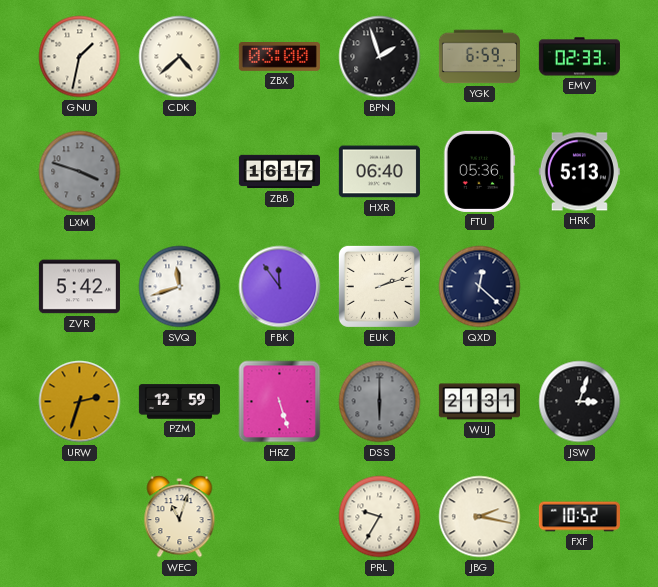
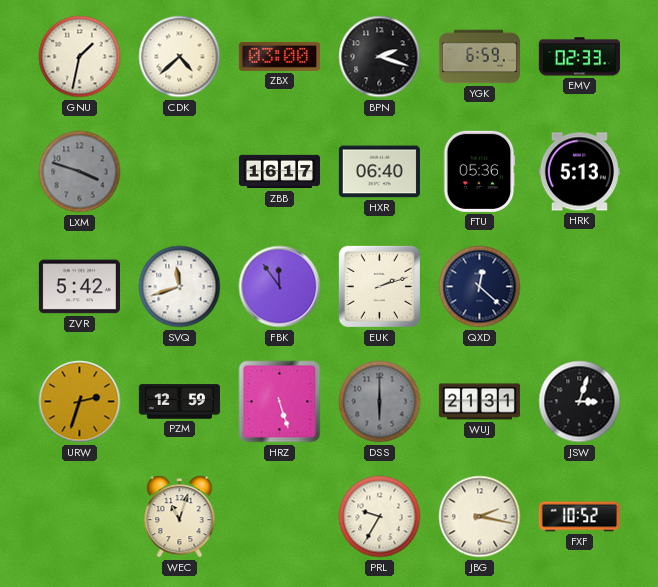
BPN: 1:57 -> 2:18
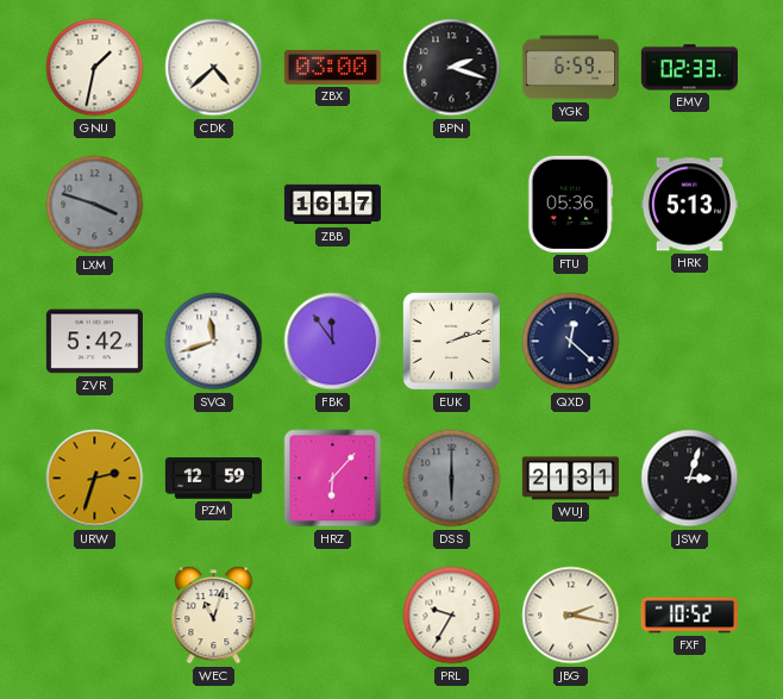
HXR: 06:40 -> none
HRZ: 5:27 -> 6:07
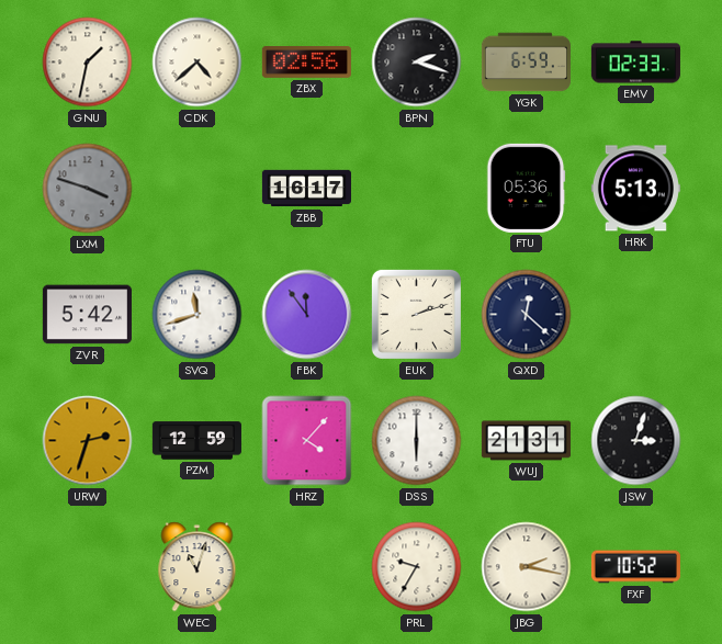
ZBX: 03:00 -> 02:56
HRZ: 6:07 -> 4:07
DSS dial: grey -> white
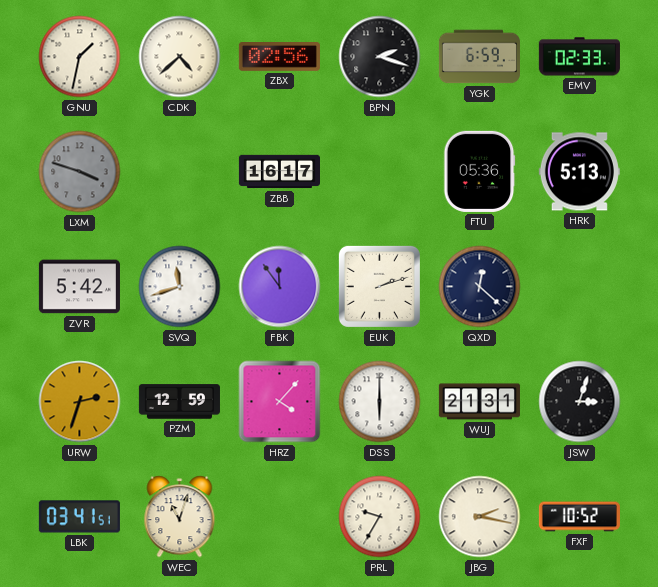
LBK: none -> 03:41
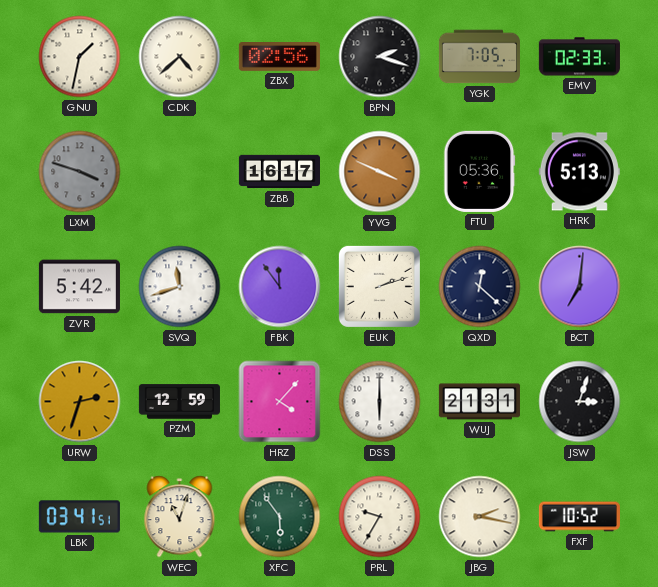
YGK: 6:59 -> 7:05
YVG: none -> 3:49
BCT: none -> 7:01
XFC: none -> 5:54
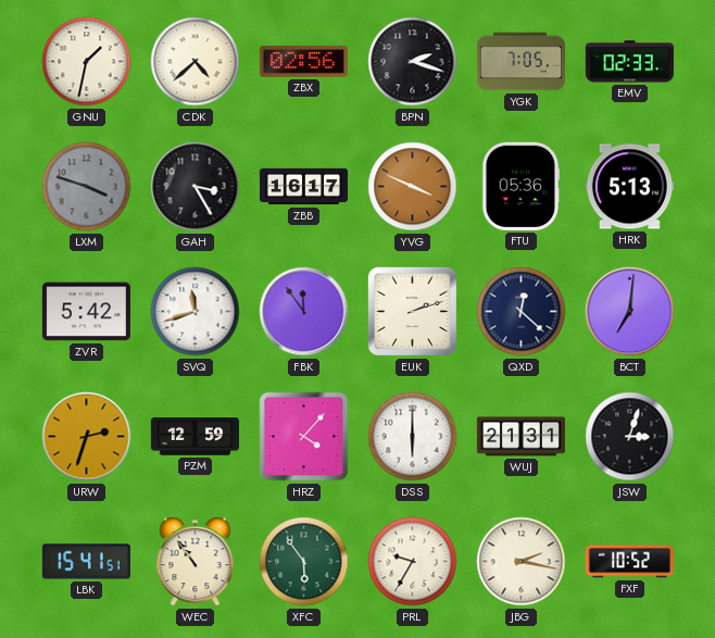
GAH: none -> 3:25
LBK: 03:41 -> 15:41
WEC: 11:03 -> 10:54
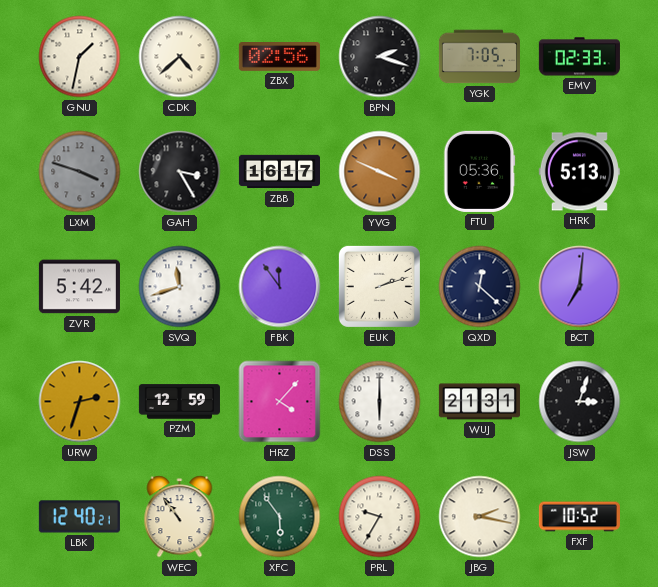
LBK: 15:41 -> 12:40
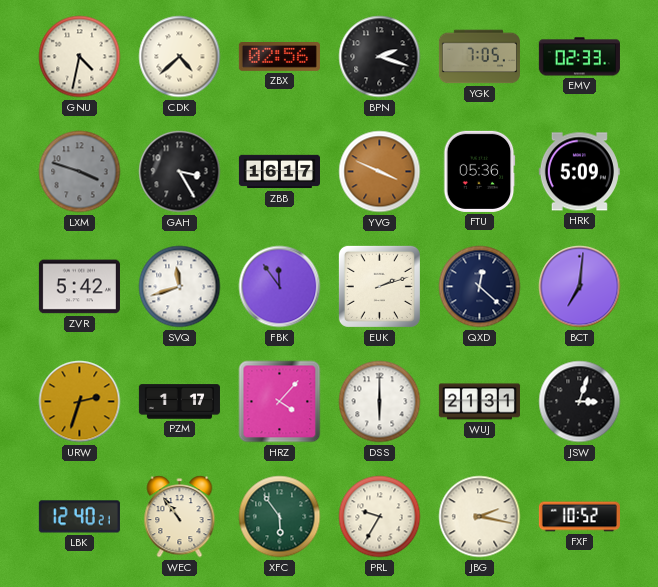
GNU: 1:32 -> 4:32
HRK: 5:13 -> 5:09
PZM: 12:59 -> 1:17
